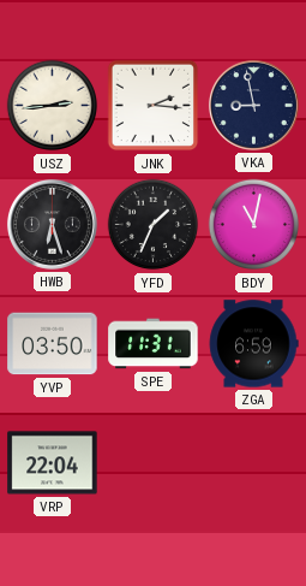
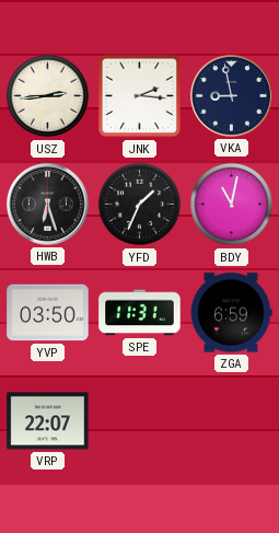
VRP: 22:04 -> 22:07
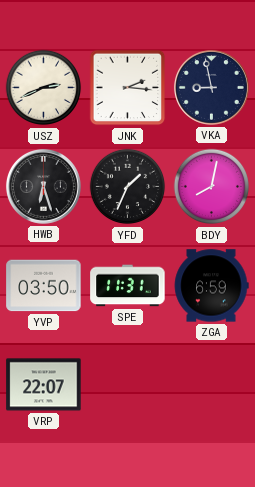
USZ: 2:44 -> 2:41
BDY: 11:02 -> 8:02
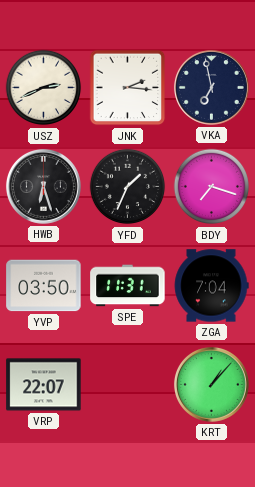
VKA: 8:58 -> 6:58
BDY: 8:02 -> 7:18
ZGA: 6:59 -> 7:04
KRT: none -> 1:07
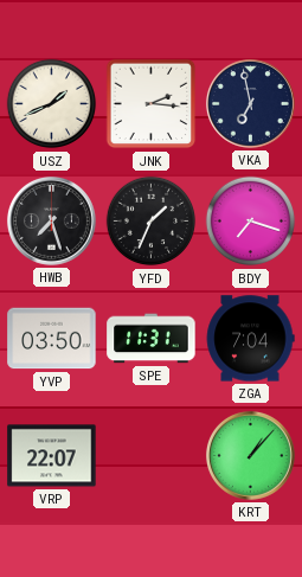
USZ: 2:41 -> 1:41
HWB: 6:27 -> 7:27
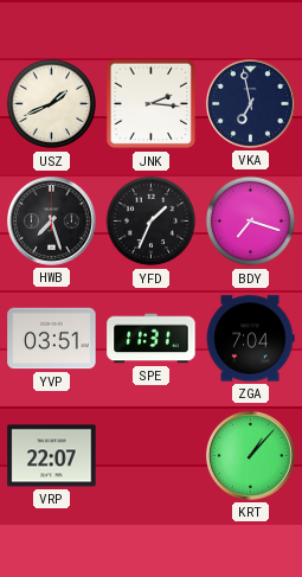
YVP: 03:50 -> 03:51
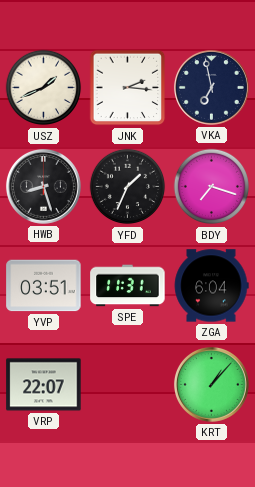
HWB: 7:27 -> 8:27
ZGA: 7:04 -> 6:04
